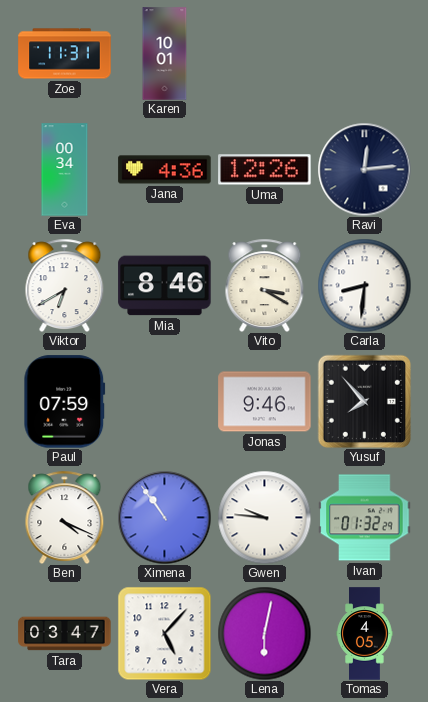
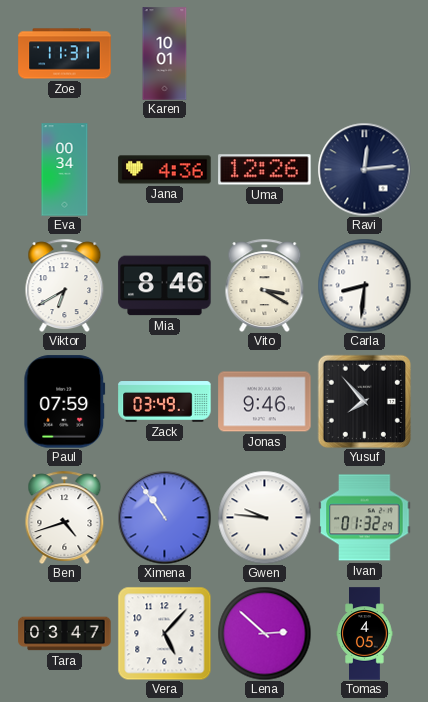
Zack: none -> 03:49
Ben: 4:19 -> 4:42
Lena: 6:02 -> 2:52
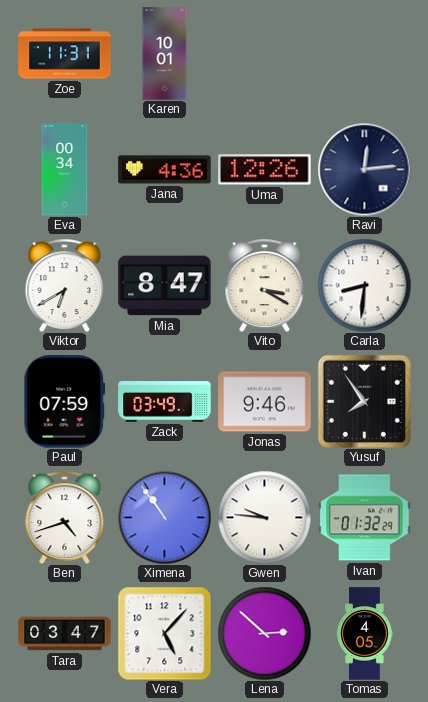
Mia: 8:46 -> 8:47
Yusuf: 7:53 -> 7:54
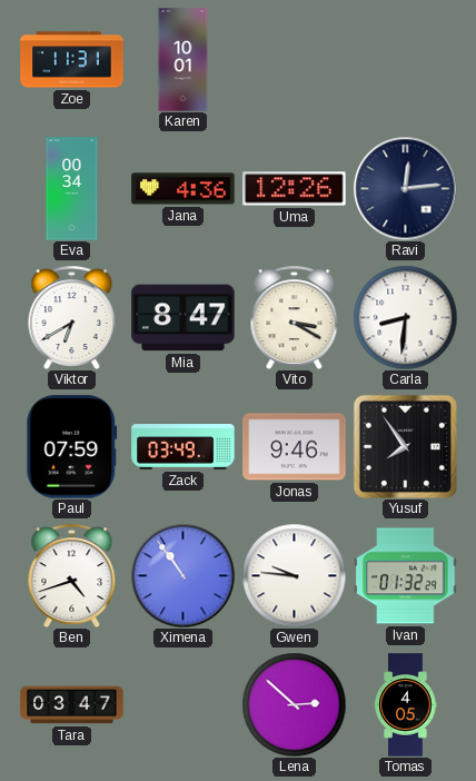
Vera: 5:07 -> none
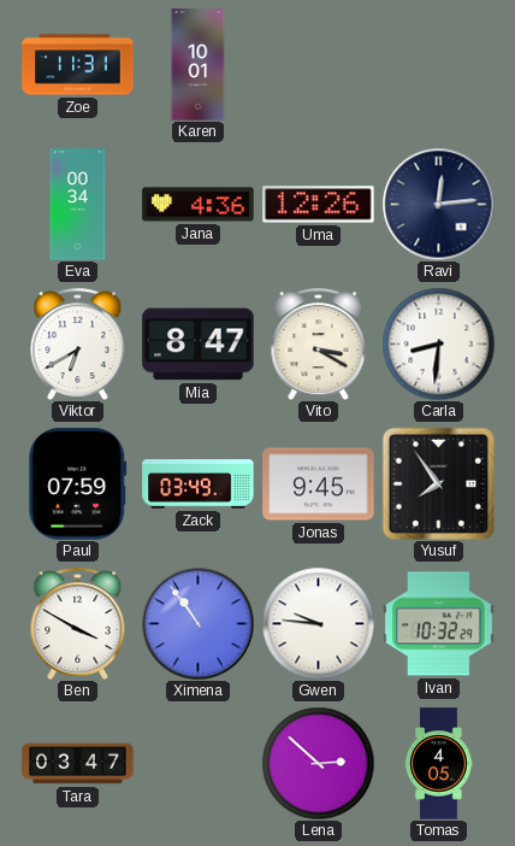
Jonas: 9:46 -> 9:45
Ben: 4:42 -> 3:50
Ivan: 01:32 -> 10:32
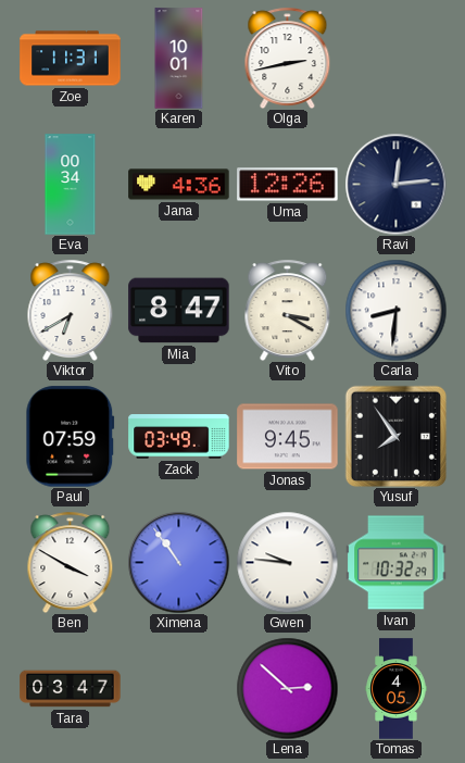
Olga: none -> 2:43
